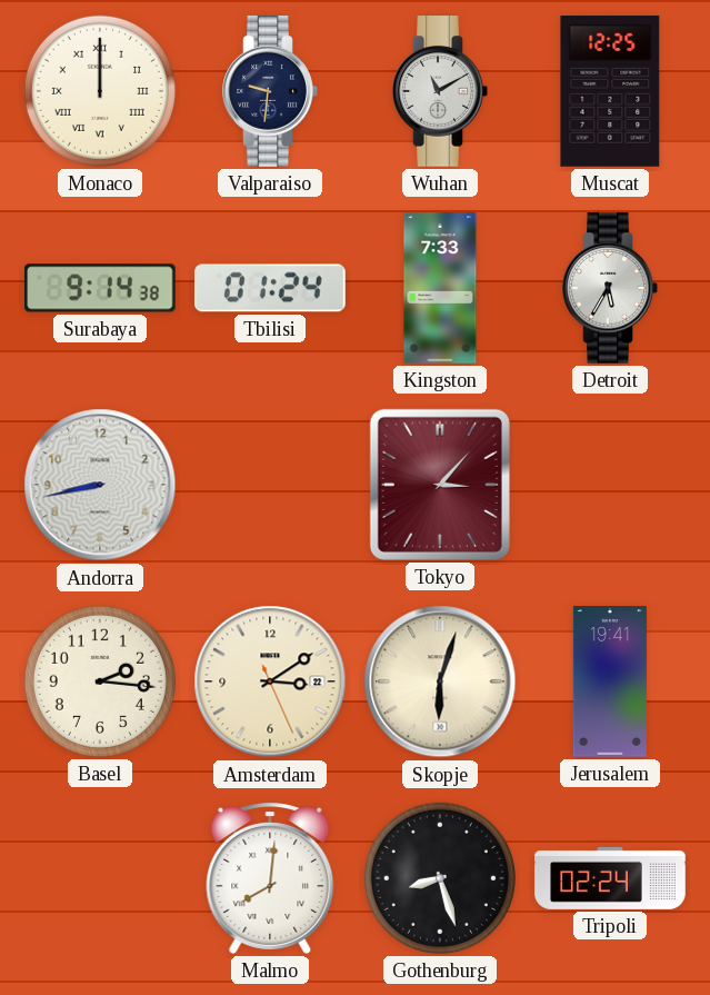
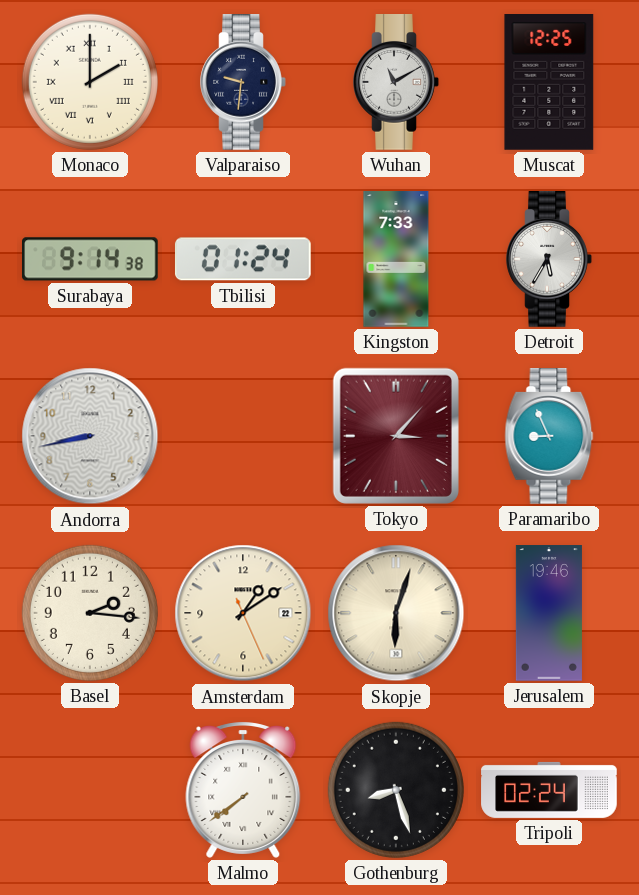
Monaco: 12:00 -> 2:00
Paramaribo: none -> 8:56
Amsterdam: 3:09 -> 1:09
Jerusalem: 19:41 -> 19:46
Malmo: 8:01 -> 7:39
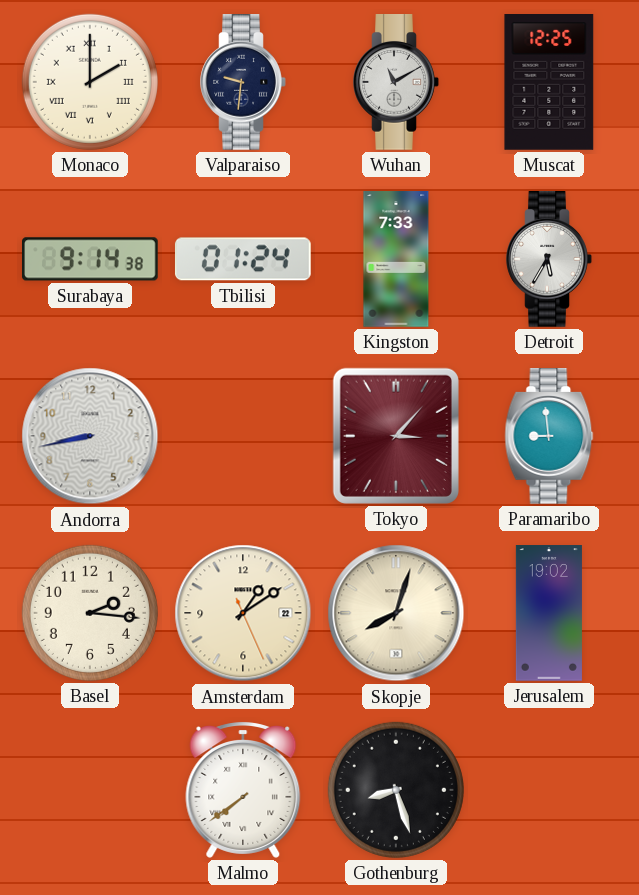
Paramaribo: 8:56 -> 8:59
Skopje: 6:03 -> 8:03
Jerusalem: 19:46 -> 19:02
Tripoli: 02:24 -> none
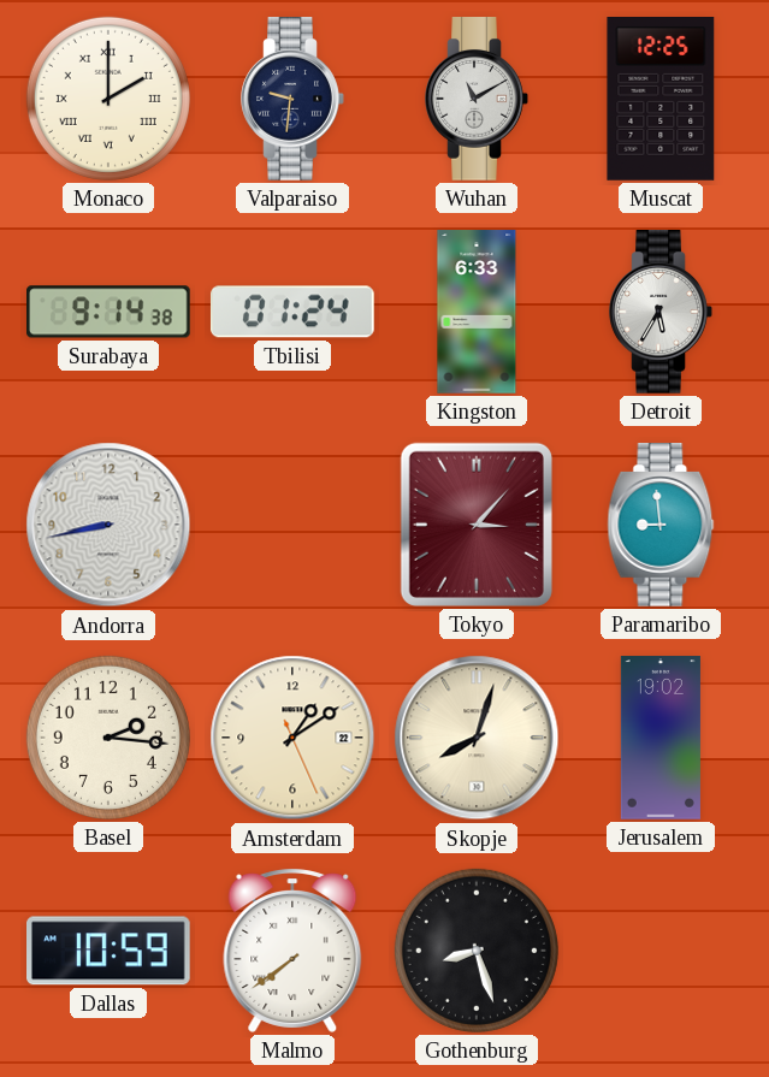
Kingston: 7:33 -> 6:33
Dallas: none -> 10:59
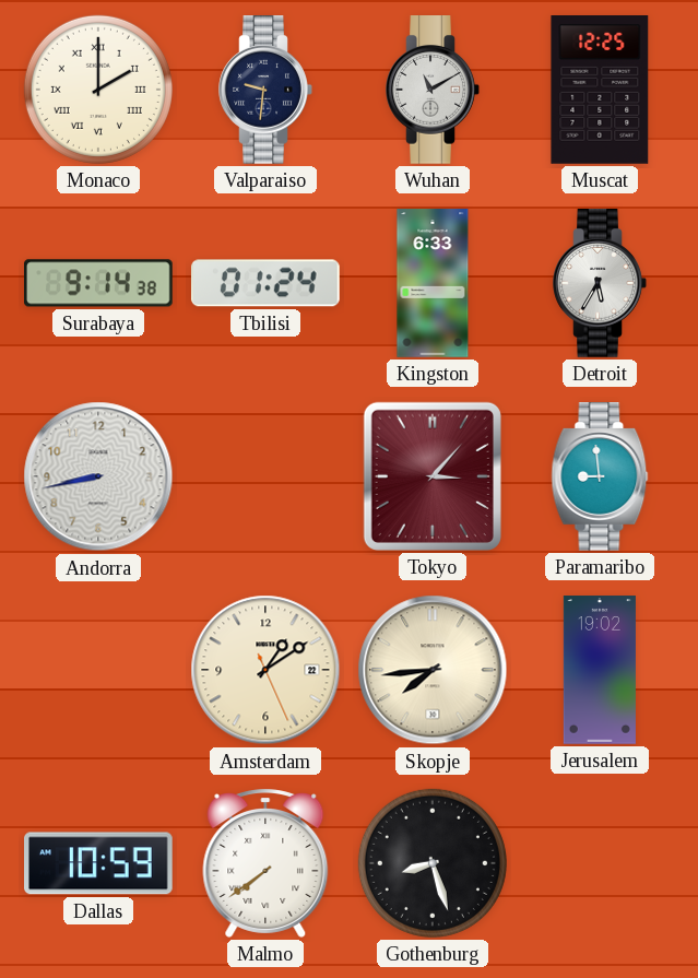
Basel: 2:16 -> none
Skopje: 8:03 -> 7:44
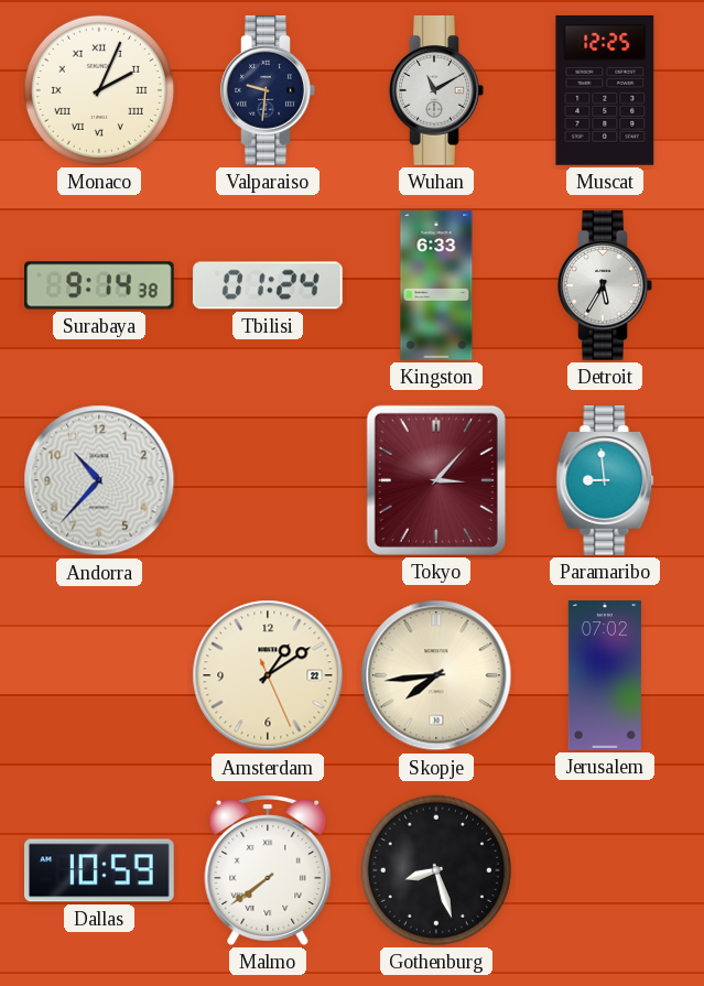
Monaco: 2:00 -> 2:04
Andorra: 8:43 -> 10:37
Jerusalem: 19:02 -> 07:02
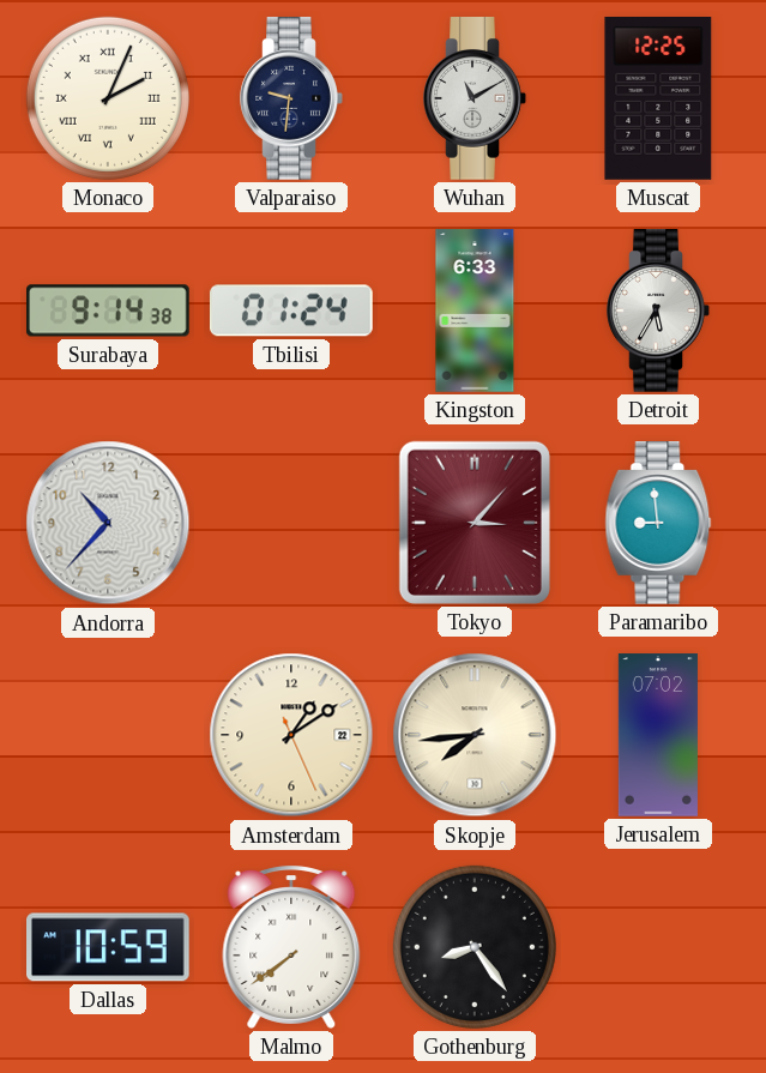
Gothenburg: 8:27 -> 8:24
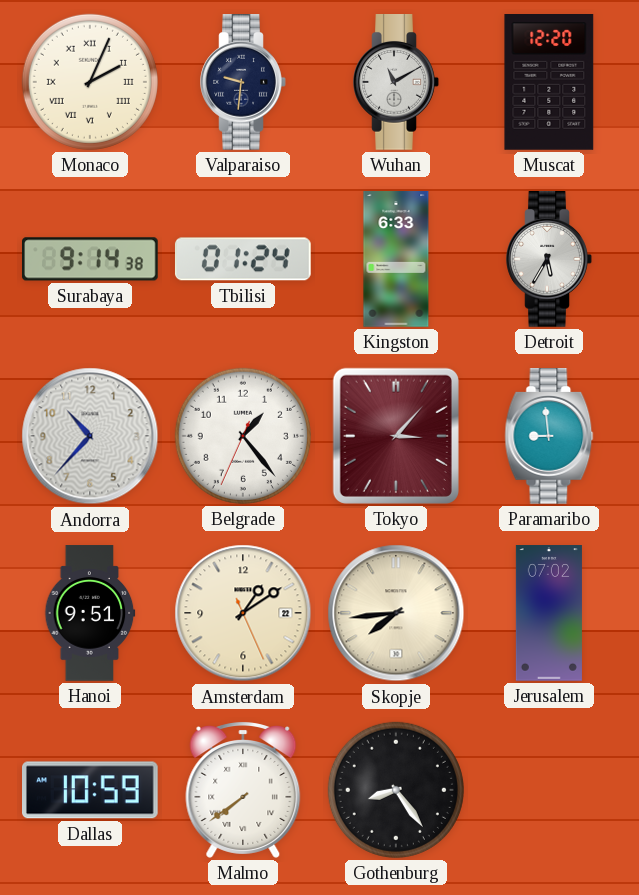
Muscat: 12:25 -> 12:20
Belgrade: none -> 1:23
Hanoi: none -> 9:51
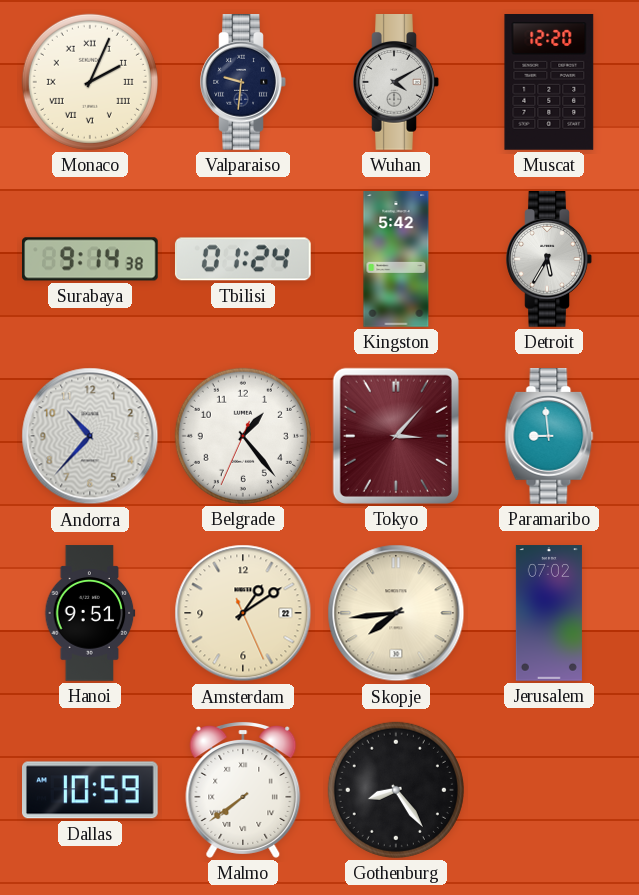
Wuhan: 11:10 -> 4:10
Kingston: 6:33 -> 5:42
